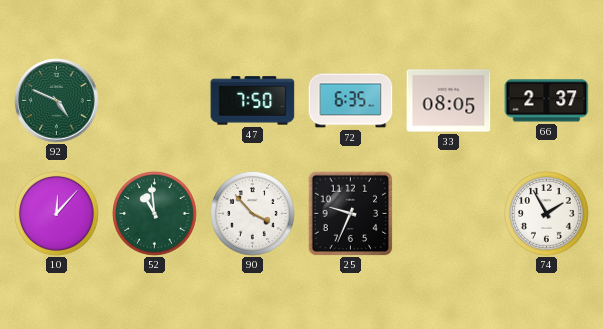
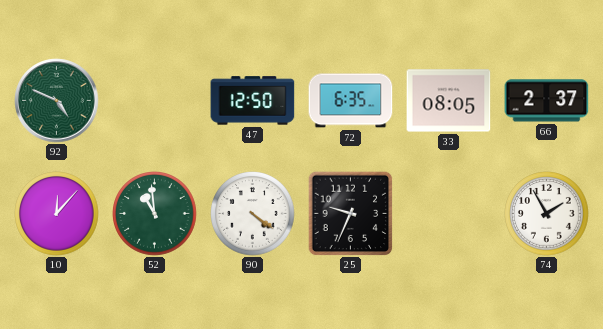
47: 7:50 -> 12:50
90: 3:53 -> 4:21
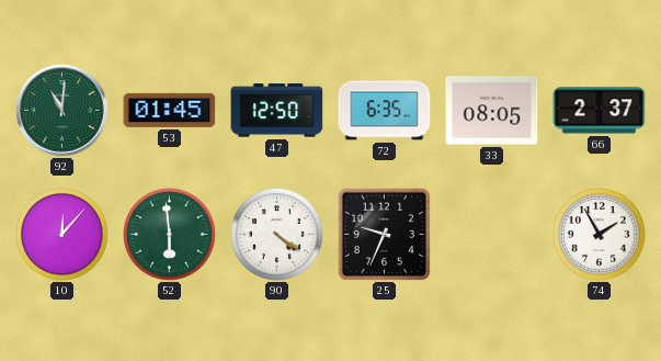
92: 4:49 -> 11:01
53: none -> 01:45
52: 10:59 -> 5:59
